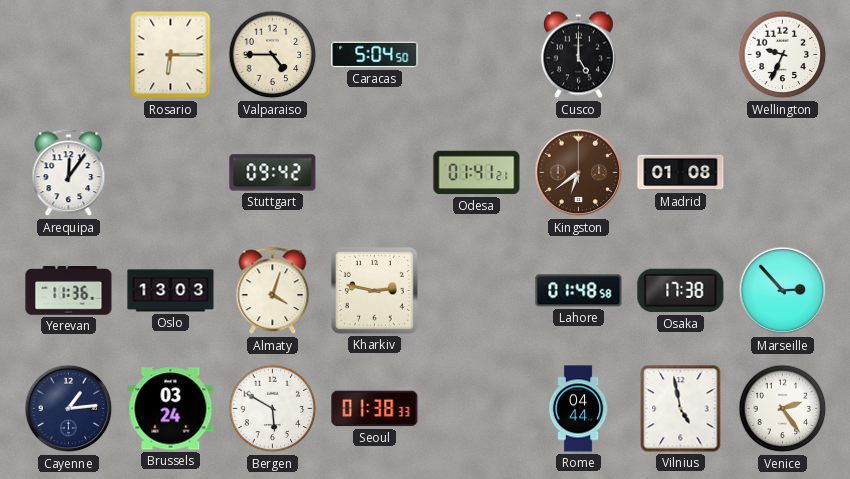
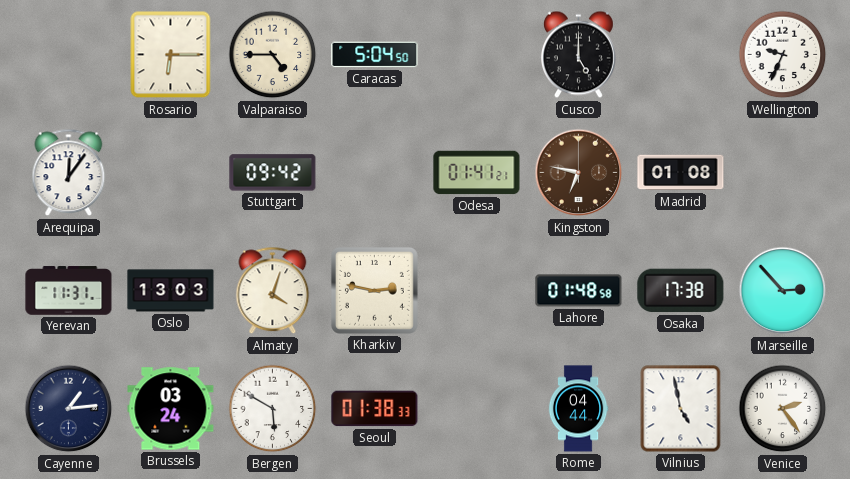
Kingston: 6:39 -> 6:47
Yerevan: 11:36 -> 11:31
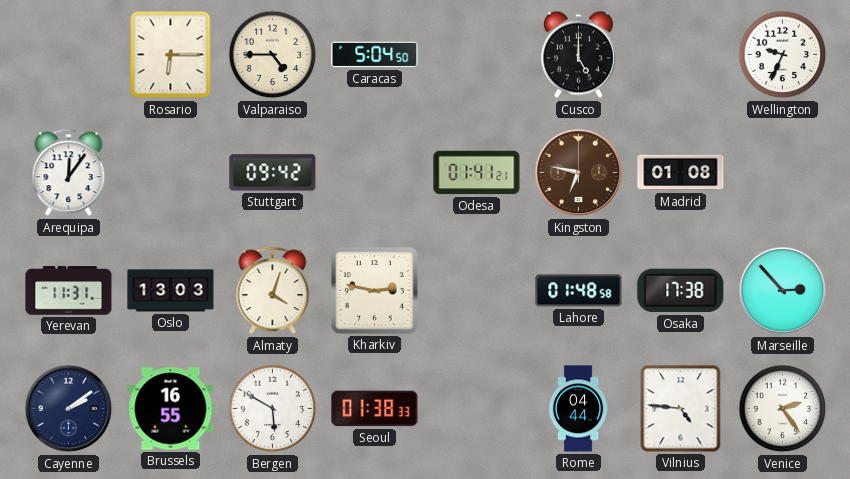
Cayenne: 1:14 -> 2:09
Brussels: 03:24 -> 16:55
Vilnius: 4:58 -> 4:46
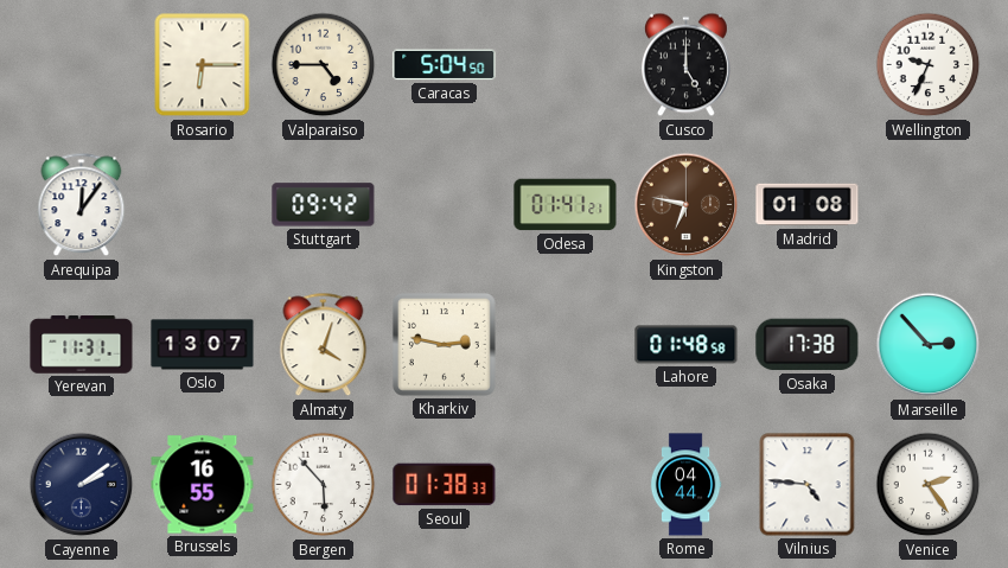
Oslo: 13:03 -> 13:07
Bergen: 5:50 -> 5:53
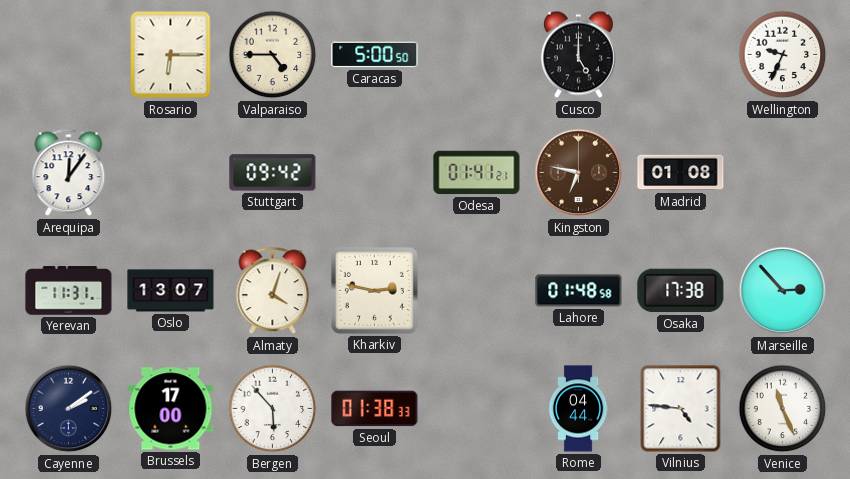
Caracas: 5:04 -> 5:00
Brussels: 16:55 -> 17:00
Venice: 2:24 -> 11:26
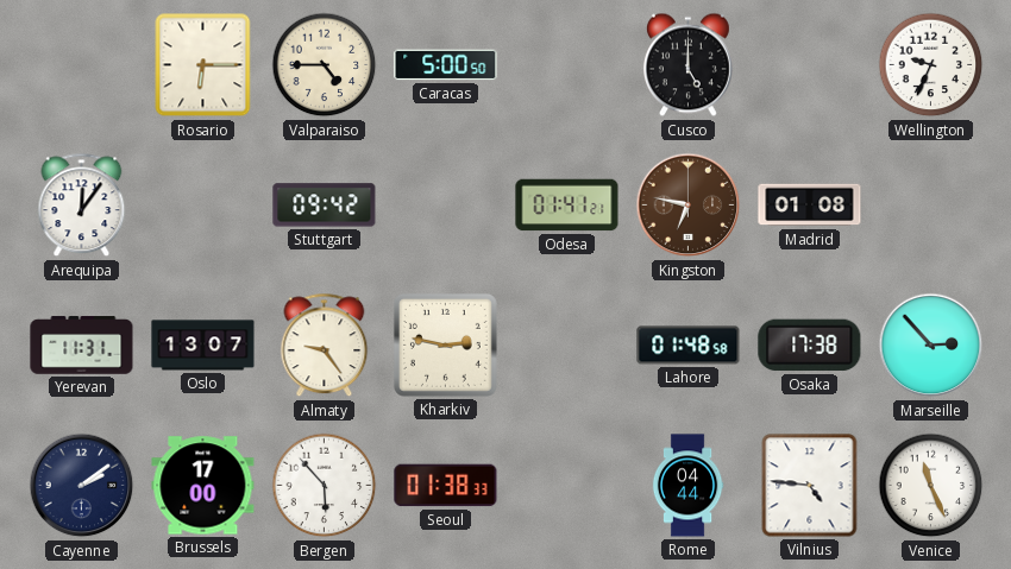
Almaty: 4:03 -> 9:24
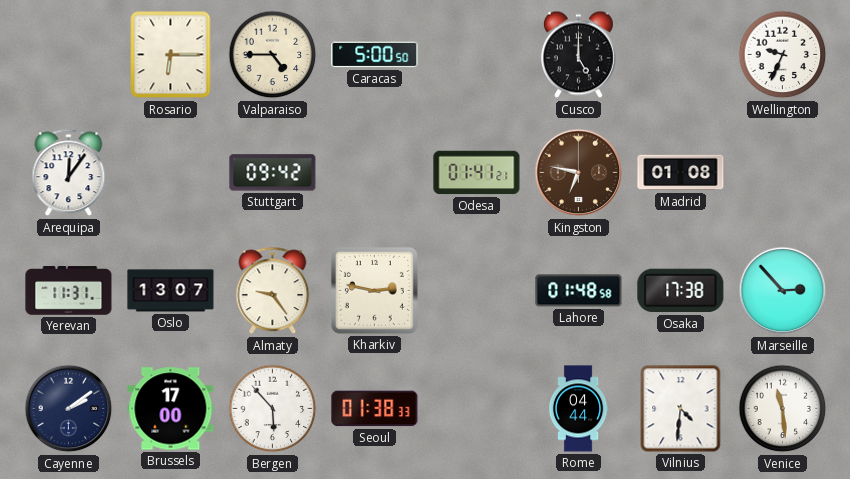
Vilnius: 4:46 -> 4:31
Venice: 11:26 -> 11:29
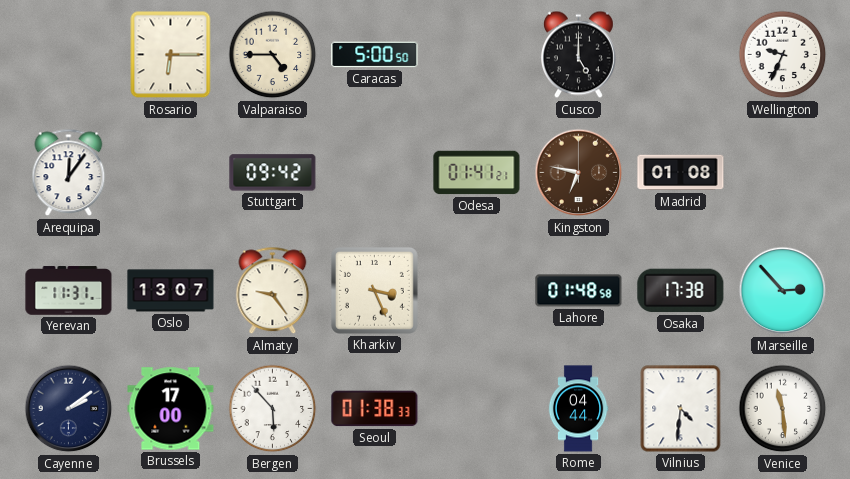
Kharkiv: 2:47 -> 3:26
